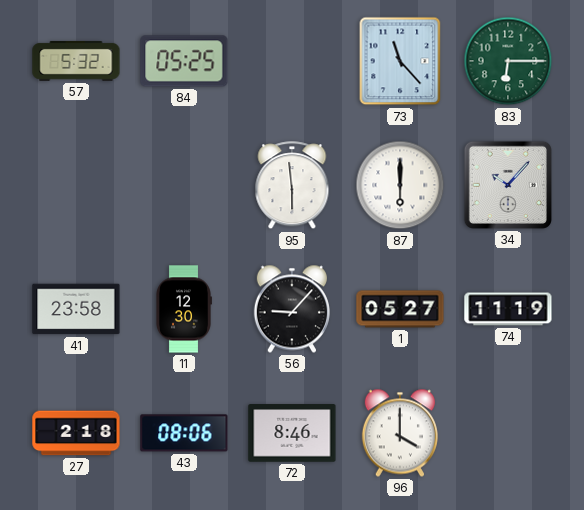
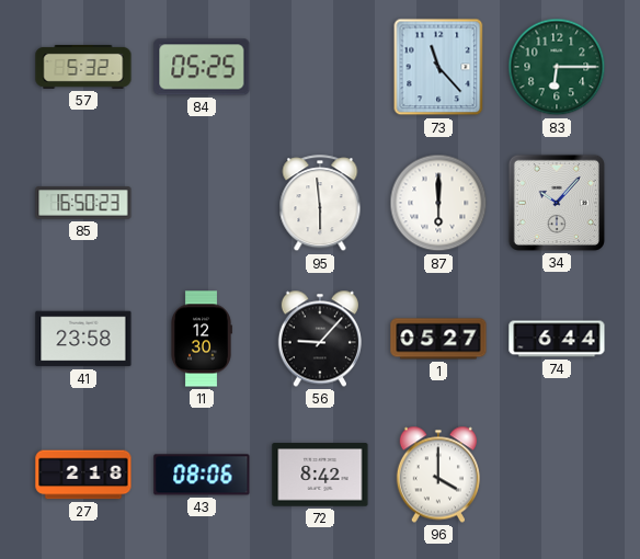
85: none -> 16:50
74: 11:19 -> 6:44
72: 8:46 -> 8:42
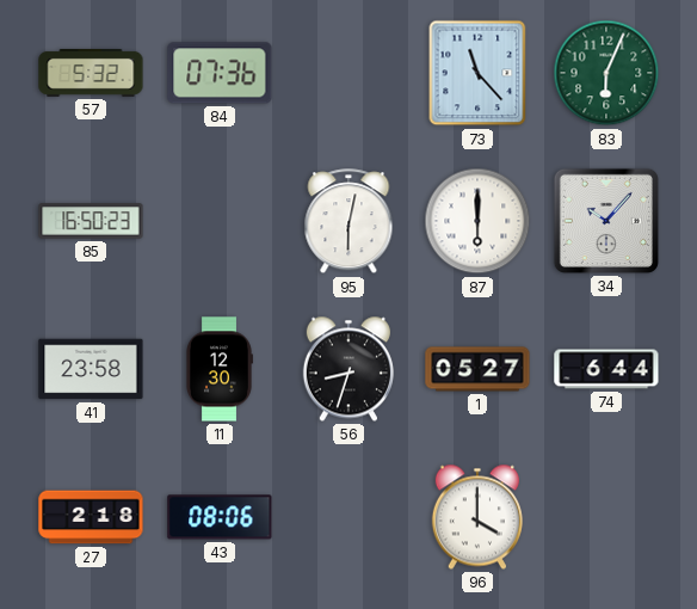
84: 05:25 -> 07:36
83: 6:15 -> 6:04
95: 5:59 -> 6:02
56: 9:07 -> 8:33
72: 8:42 -> none
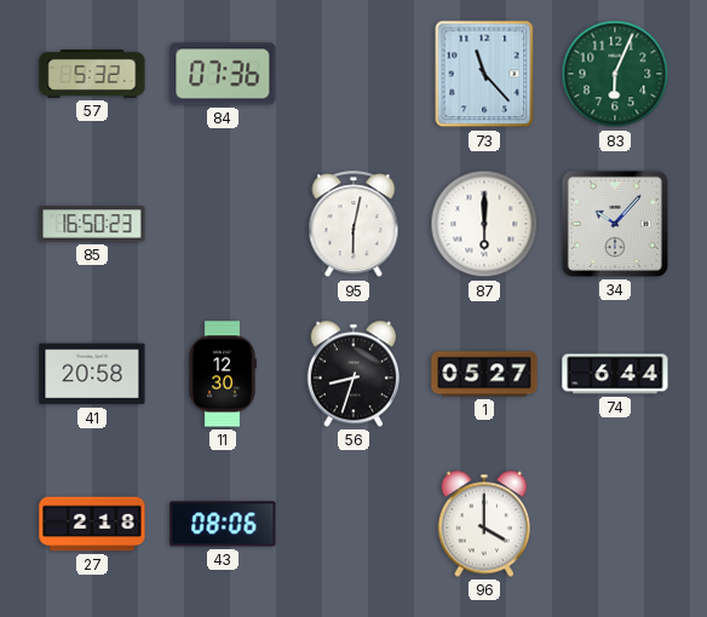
41: 23:58 -> 20:58
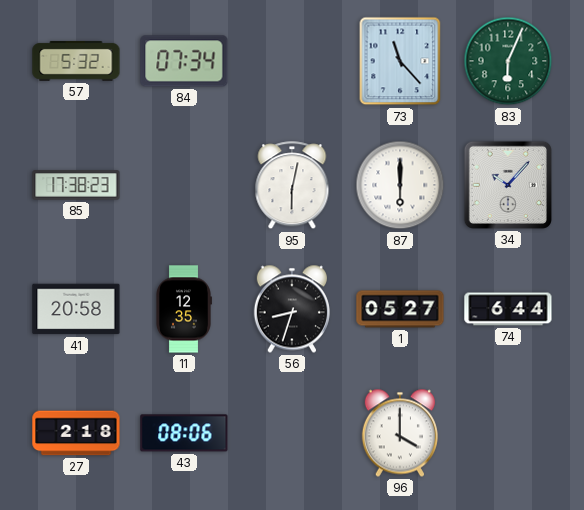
84: 07:36 -> 07:34
85: 16:50 -> 17:38
11: 12:30 -> 12:35
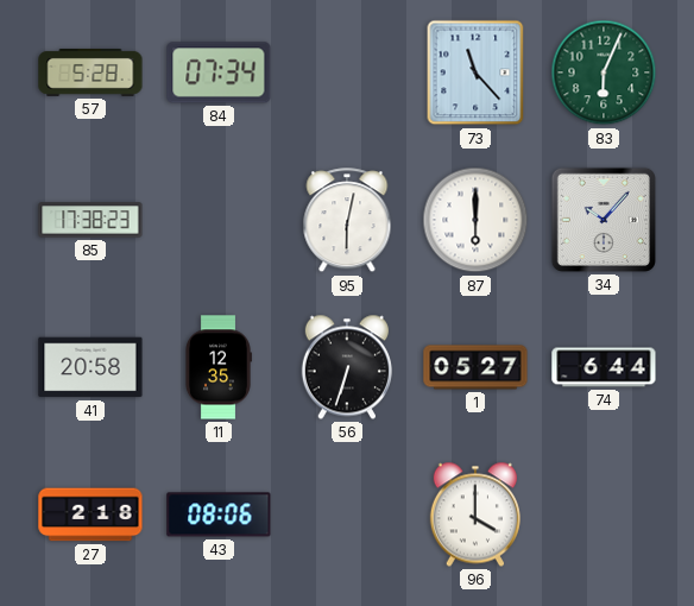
57: 5:32 -> 5:28
56: 8:33 -> 6:33
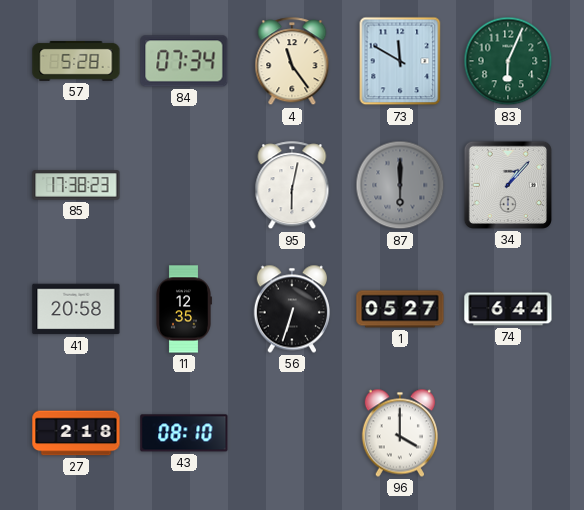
4: none -> 11:24
73: 11:23 -> 11:50
87 dial: white -> grey
34: 10:07 -> 1:07
43: 08:06 -> 08:10
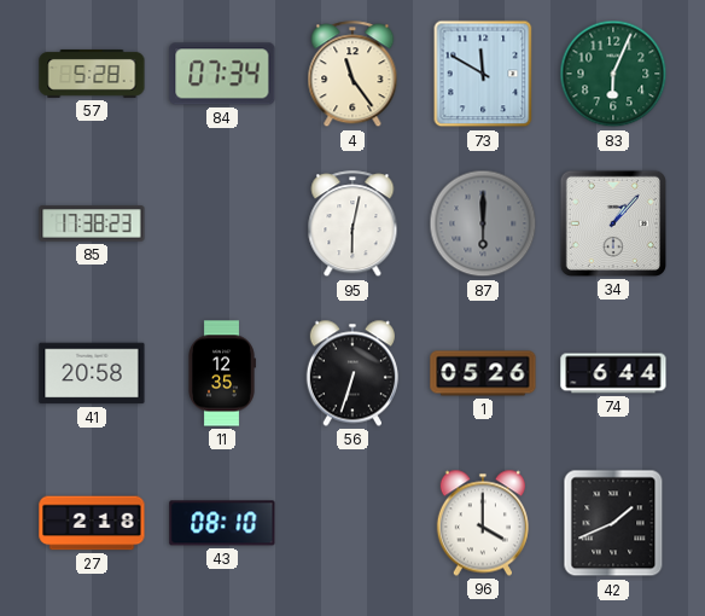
1: 05:27 -> 05:26
42: none -> 1:41
